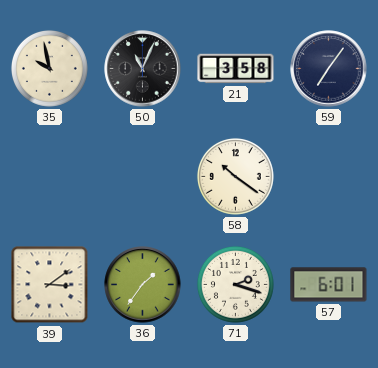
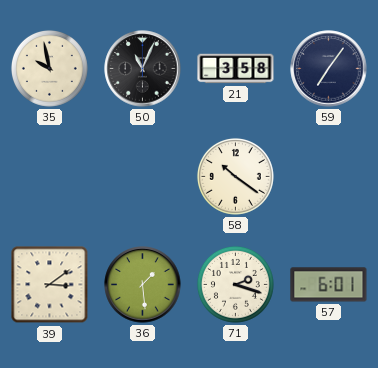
36: 1:36 -> 1:29
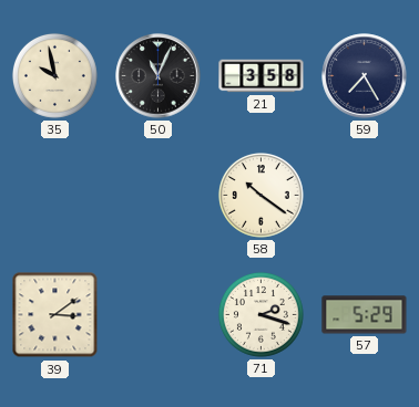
59: 7:06 -> 7:25
36: 1:29 -> none
57: 6:01 -> 5:29
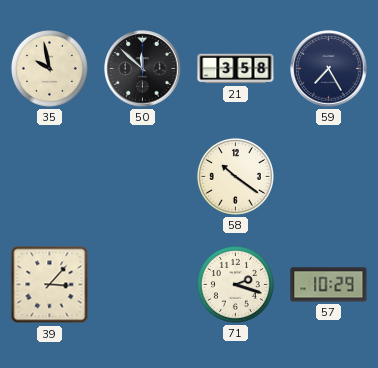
50: 11:04 -> 11:52
39: 3:09 -> 3:07
57: 5:29 -> 10:29
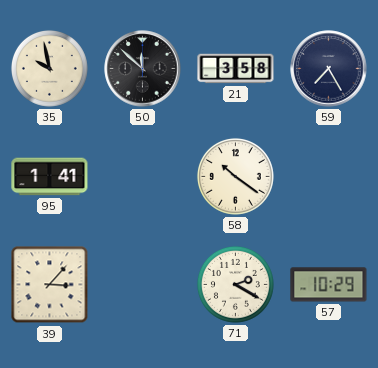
95: none -> 1:41
71: 2:18 -> 2:20
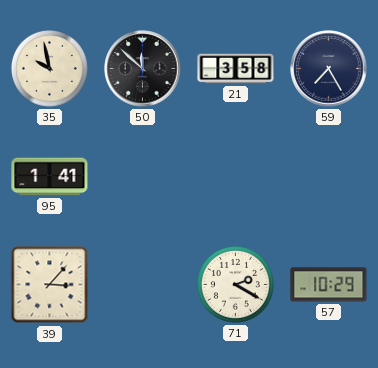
58: 10:21 -> none
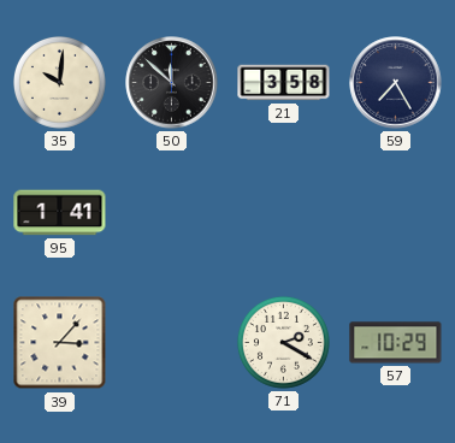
35: 9:58 -> 10:01
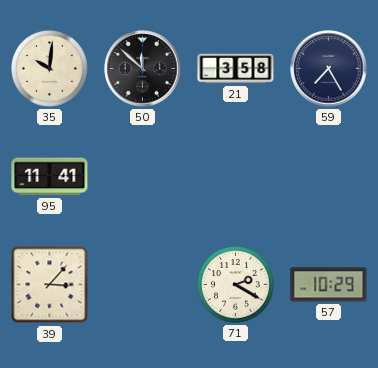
95: 1:41 -> 11:41
